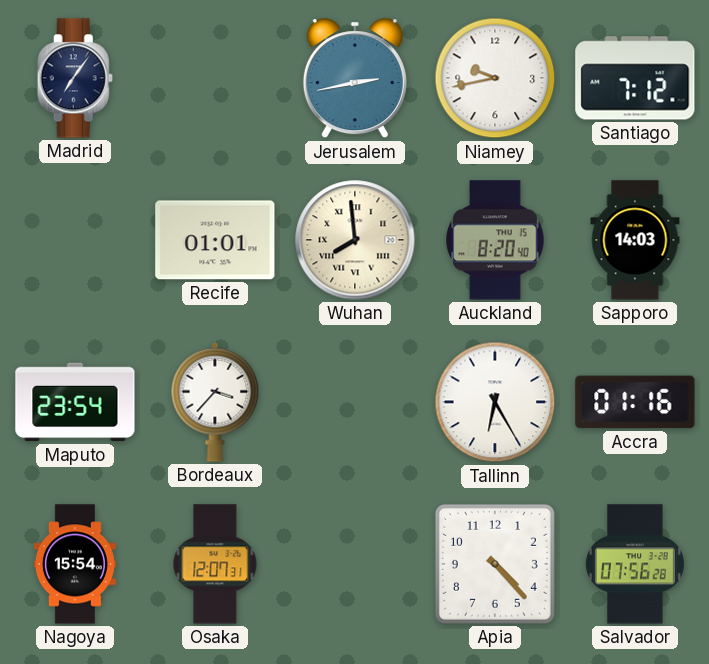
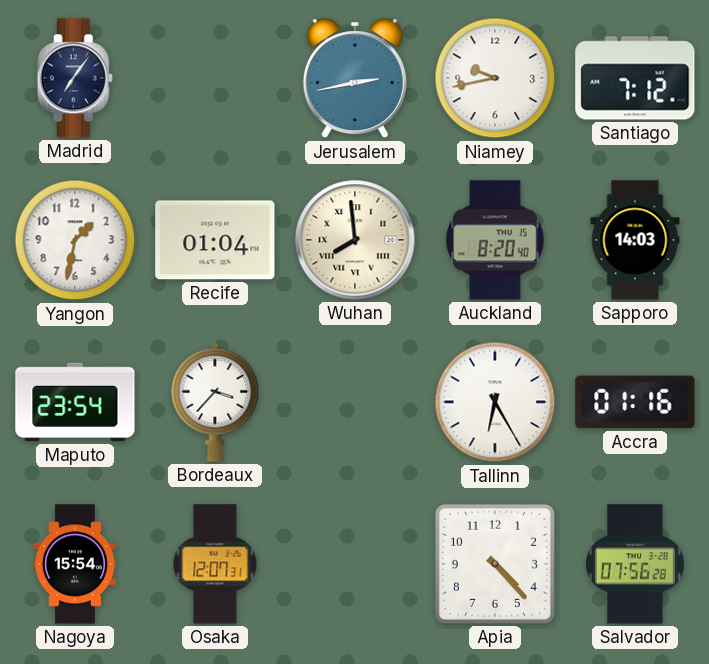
Yangon: none -> 1:32
Recife: 01:01 -> 01:04
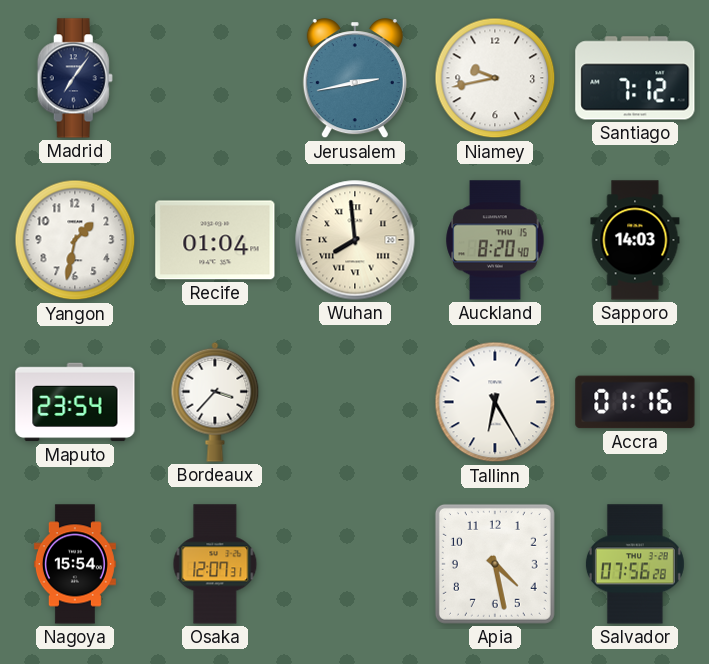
Apia: 4:23 -> 4:28
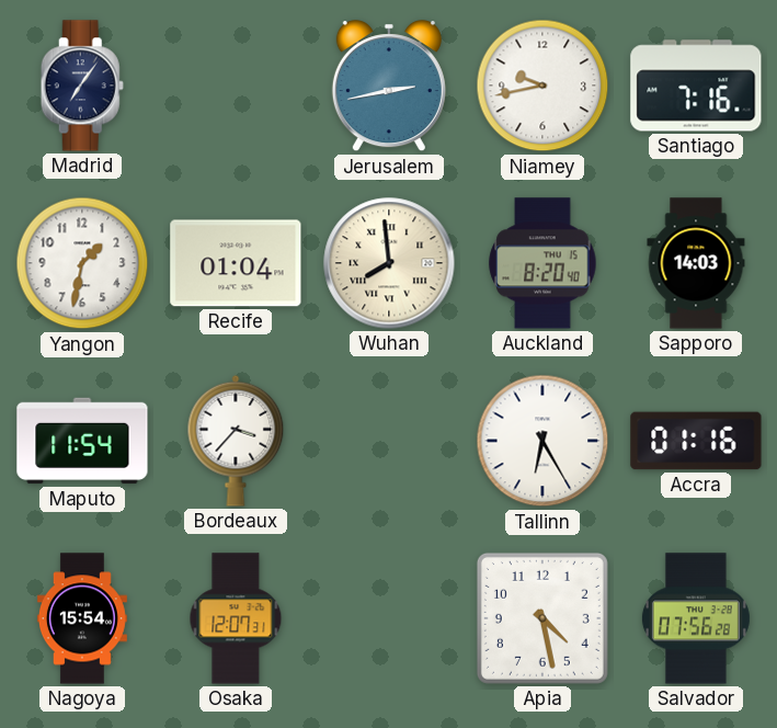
Santiago: 7:12 -> 7:16
Maputo: 23:54 -> 11:54
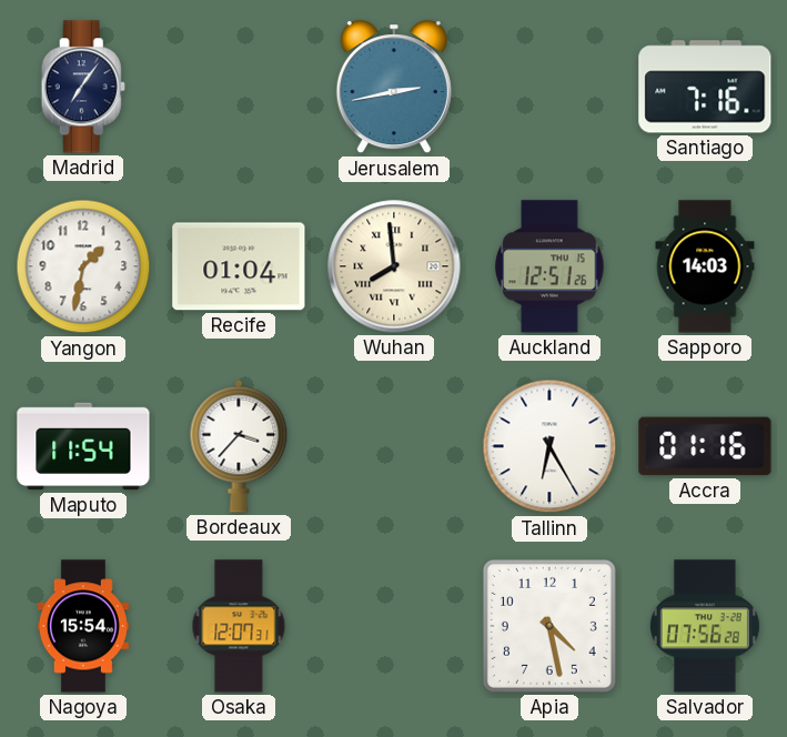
Niamey: 9:43 -> none
Auckland: 8:20 -> 12:51
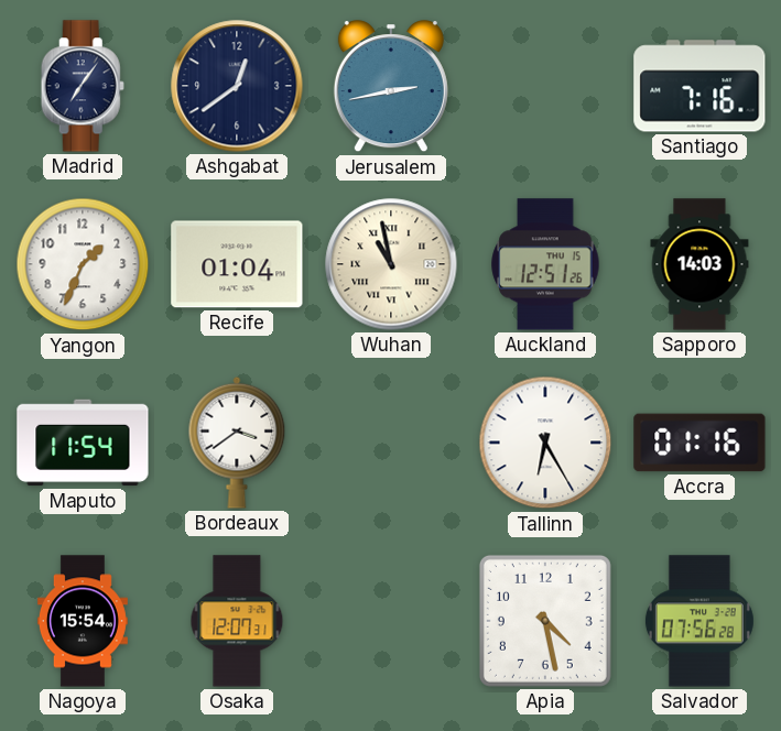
Ashgabat: none -> 12:39
Yangon: 1:32 -> 1:34
Wuhan: 7:59 -> 10:58
Bordeaux: 3:37 -> 3:39
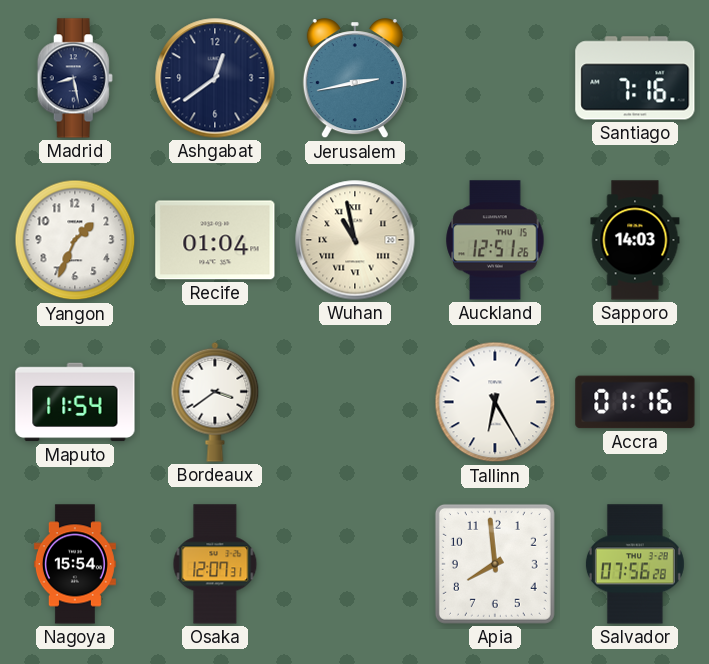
Madrid: 7:06 -> 8:28
Apia: 4:28 -> 7:59
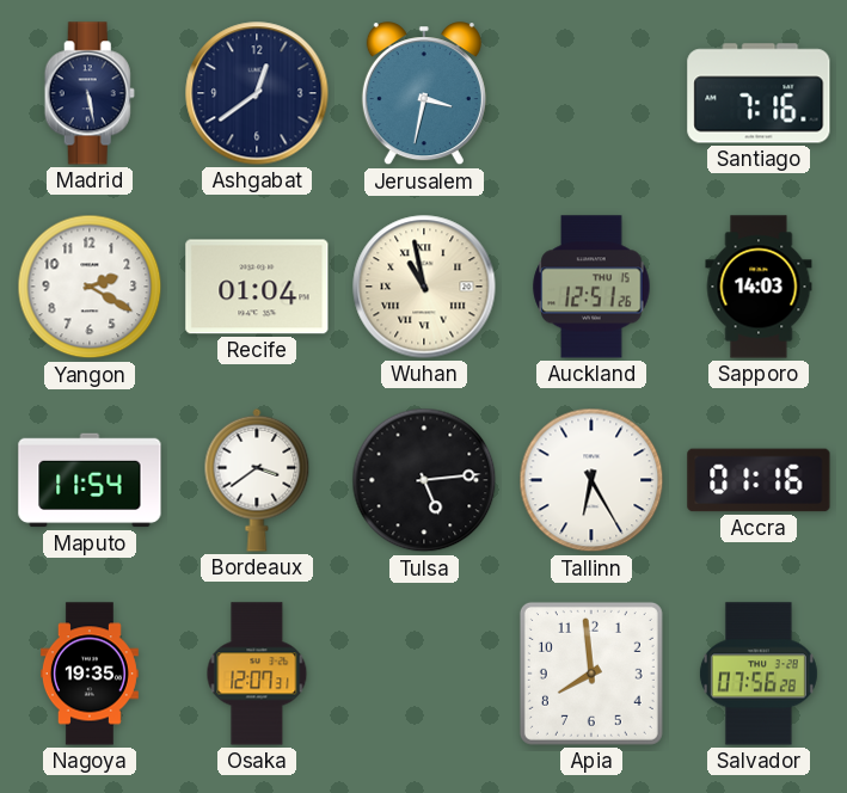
Madrid: 8:28 -> 5:28
Jerusalem: 2:43 -> 3:32
Yangon: 1:34 -> 2:20
Tulsa: none -> 5:14
Nagoya: 15:54 -> 19:35
